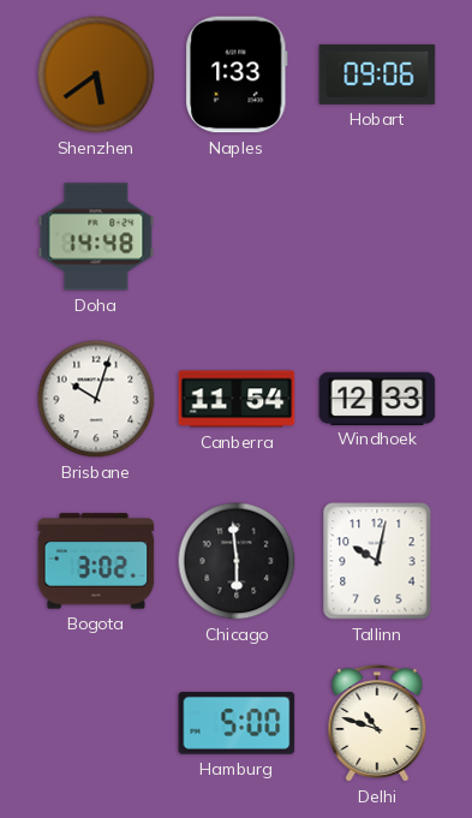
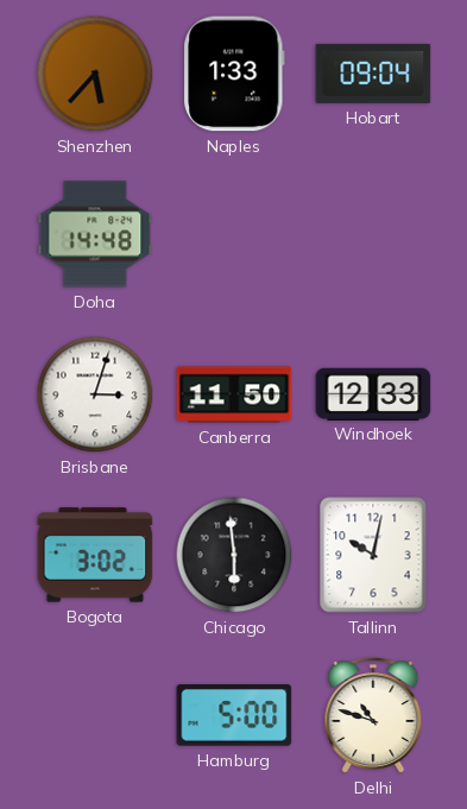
Shenzhen: 5:39 -> 5:37
Hobart: 09:06 -> 09:04
Brisbane: 10:03 -> 3:03
Canberra: 11:54 -> 11:50
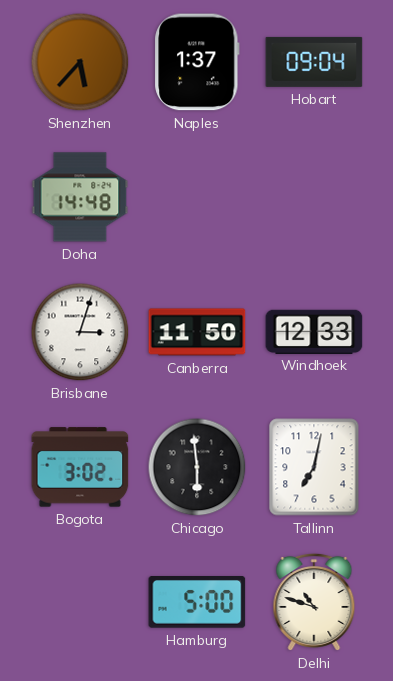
Naples: 1:33 -> 1:37
Tallinn: 10:02 -> 7:02
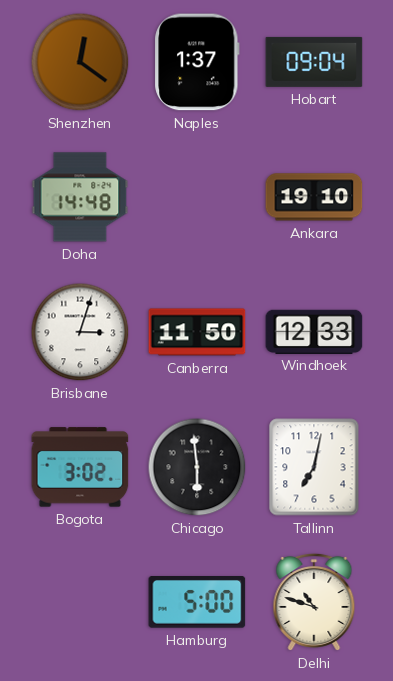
Shenzhen: 5:37 -> 12:21
Ankara: none -> 19:10
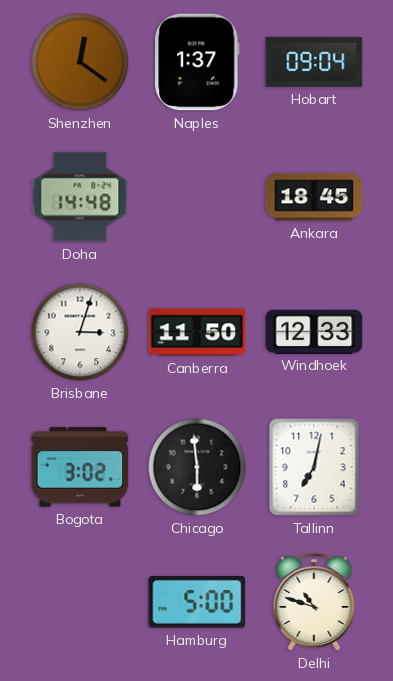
Ankara: 19:10 -> 18:45
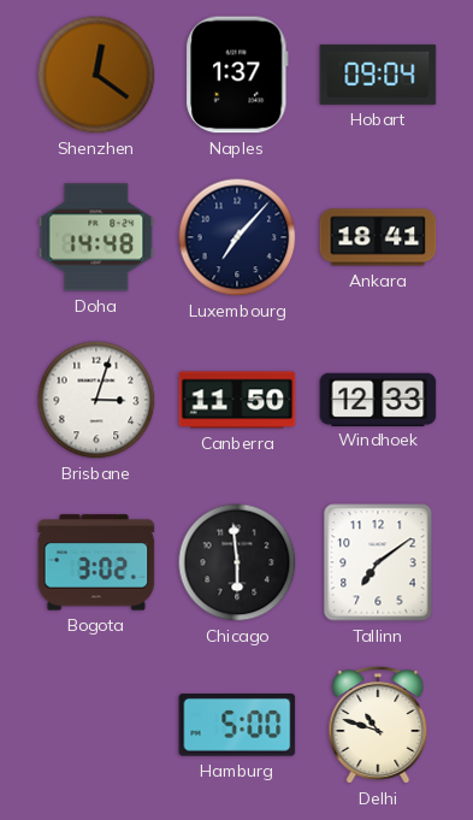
Luxembourg: none -> 7:07
Ankara: 18:45 -> 18:41
Tallinn: 7:02 -> 7:09
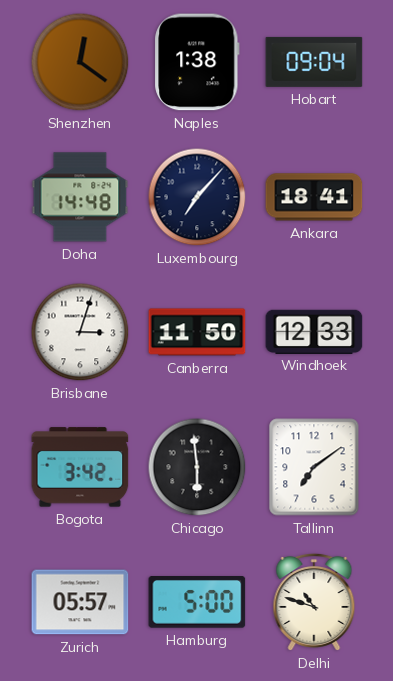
Naples: 1:37 -> 1:38
Bogota: 3:02 -> 3:42
Zurich: none -> 05:57
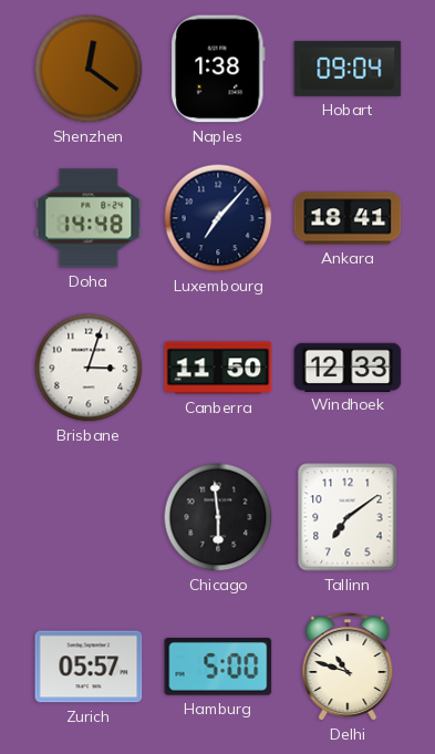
Bogota: 3:42 -> none
